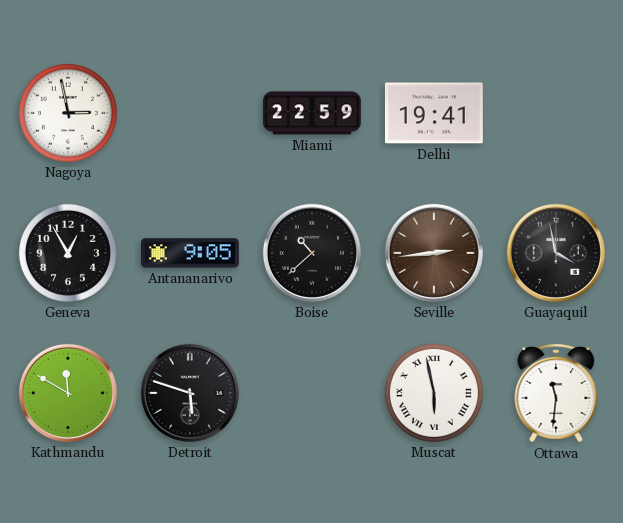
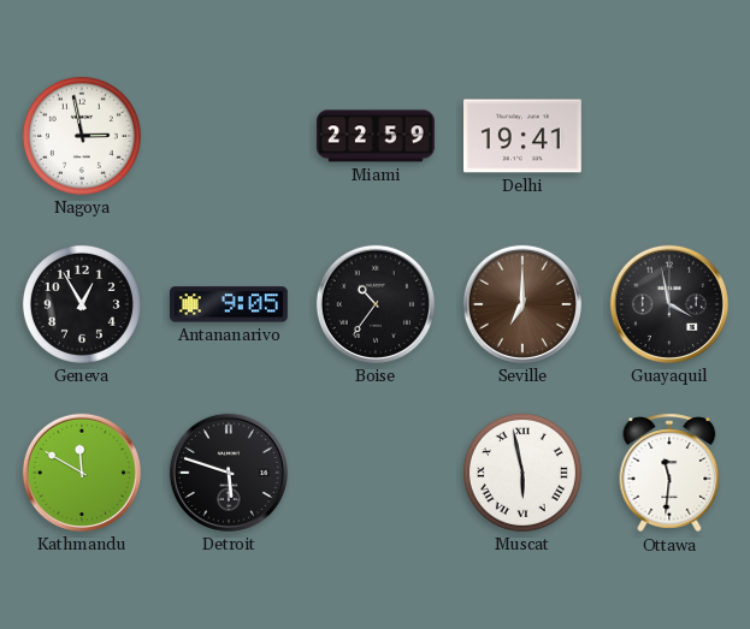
Boise: 10:38 -> 10:36
Seville: 2:44 -> 7:00
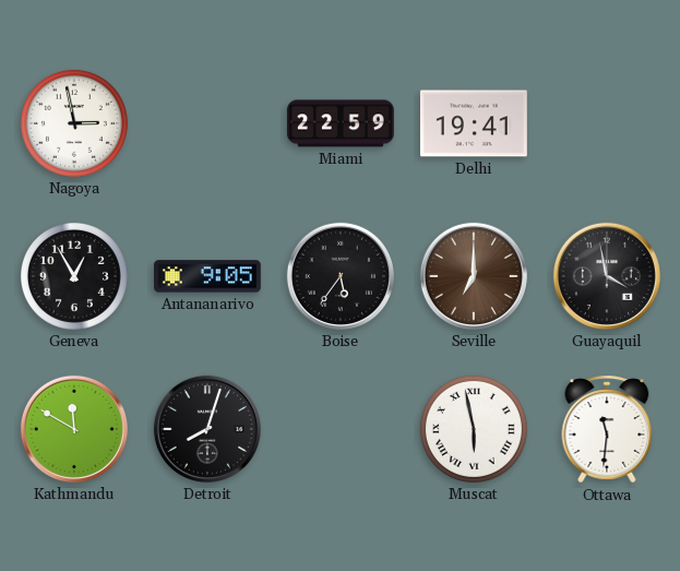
Boise: 10:36 -> 5:36
Detroit: 5:48 -> 8:03
